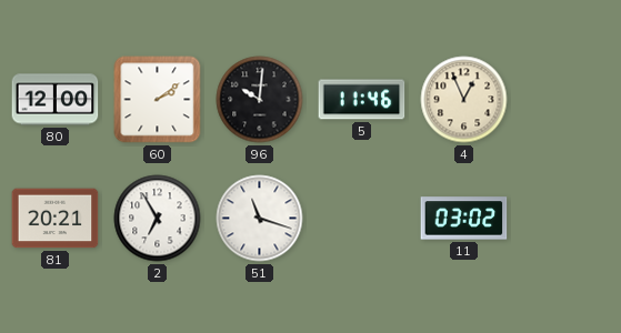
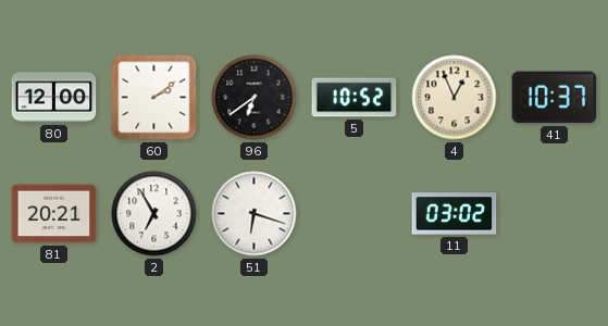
96: 10:01 -> 6:39
5: 11:46 -> 10:52
41: none -> 10:37
51: 11:18 -> 6:18
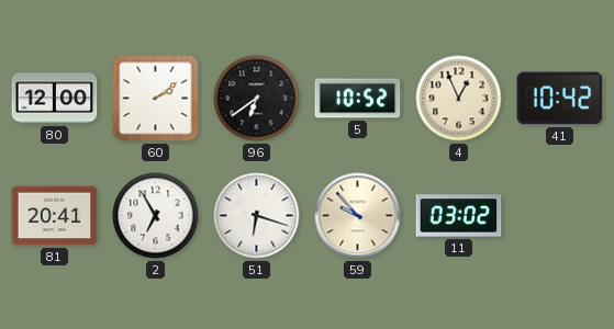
41: 10:37 -> 10:42
81: 20:21 -> 20:41
59: none -> 9:53
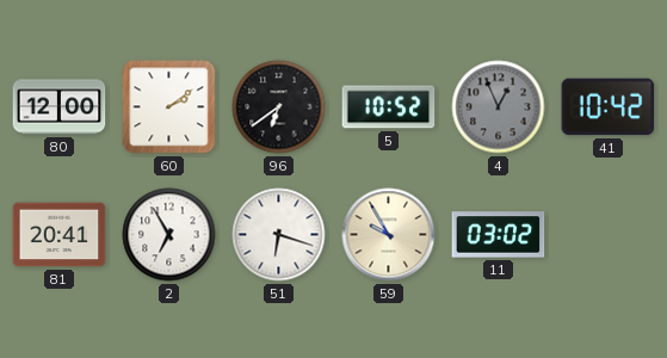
4 dial: cream -> grey
59: 9:53 -> 9:55
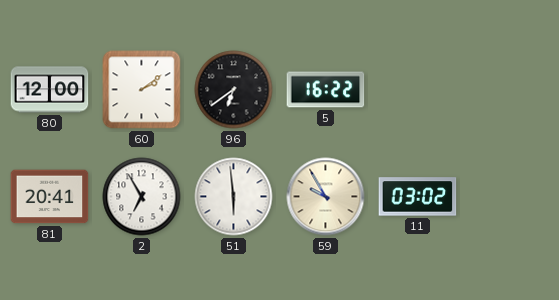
5: 10:52 -> 16:22
4: 12:56 -> none
41: 10:42 -> none
51: 6:18 -> 5:59
